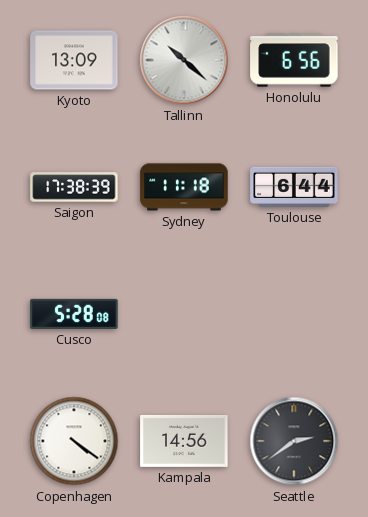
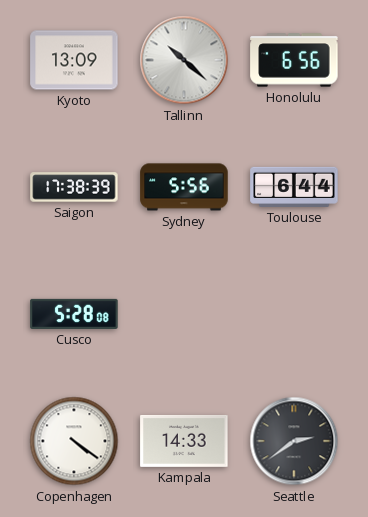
Sydney: 11:18 -> 5:56
Kampala: 14:56 -> 14:33
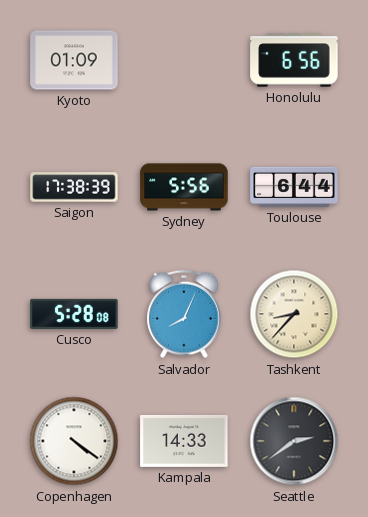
Kyoto: 13:09 -> 01:09
Tallinn: 10:22 -> none
Salvador: none -> 8:04
Tashkent: none -> 8:37
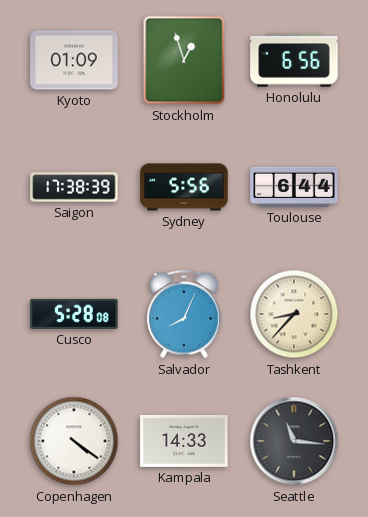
Stockholm: none -> 12:57
Seattle: 2:39 -> 11:16
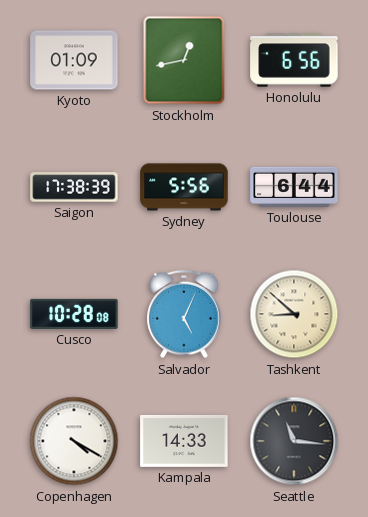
Stockholm: 12:57 -> 12:43
Cusco: 5:28 -> 10:28
Salvador: 8:04 -> 5:04
Tashkent: 8:37 -> 8:52
Copenhagen: 4:21 -> 4:20
